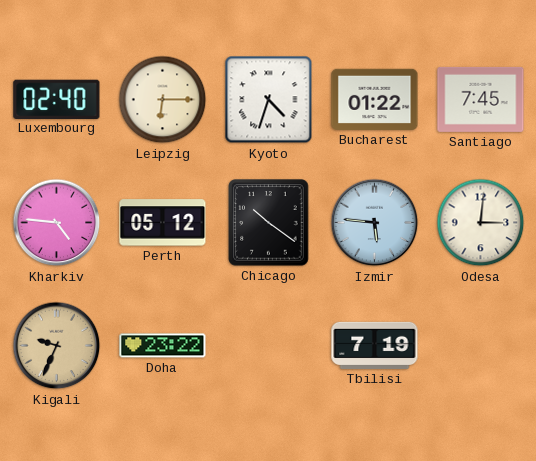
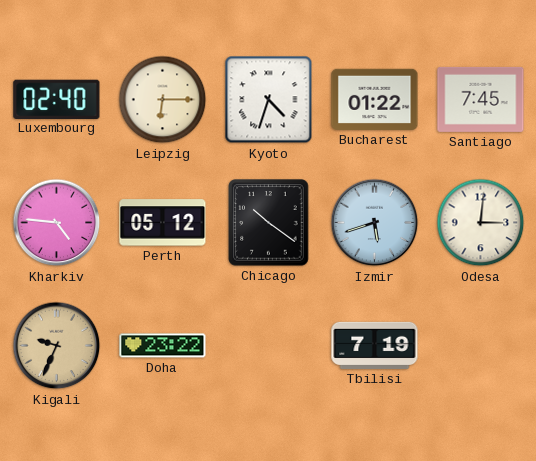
Izmir: 5:46 -> 5:42
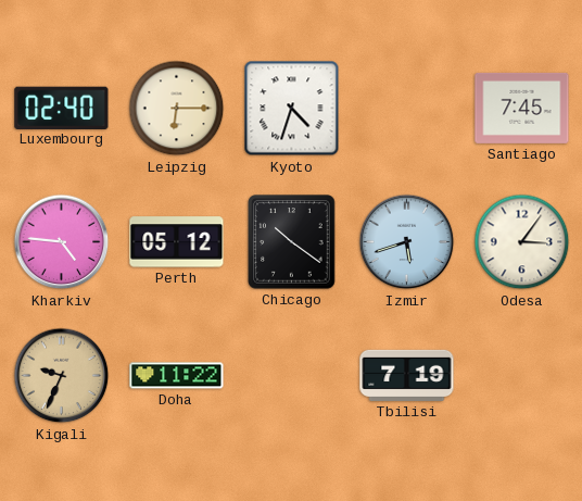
Bucharest: 01:22 -> none
Odesa: 3:01 -> 3:06
Doha: 23:22 -> 11:22
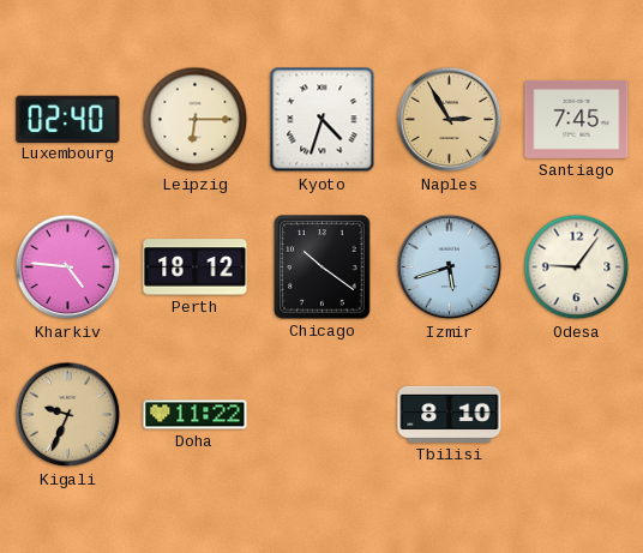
Naples: none -> 2:55
Perth: 05:12 -> 18:12
Odesa: 3:06 -> 9:06
Tbilisi: 7:19 -> 8:10
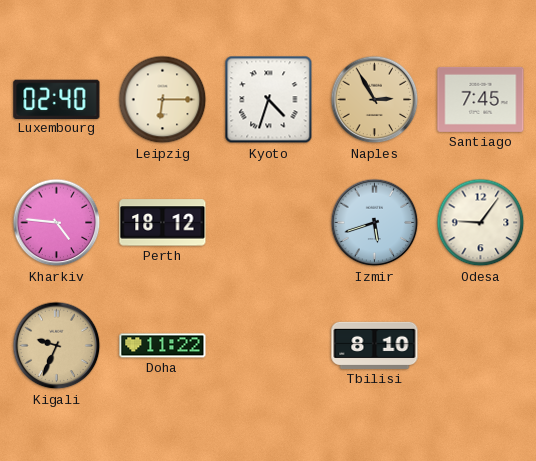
Chicago: 10:21 -> none
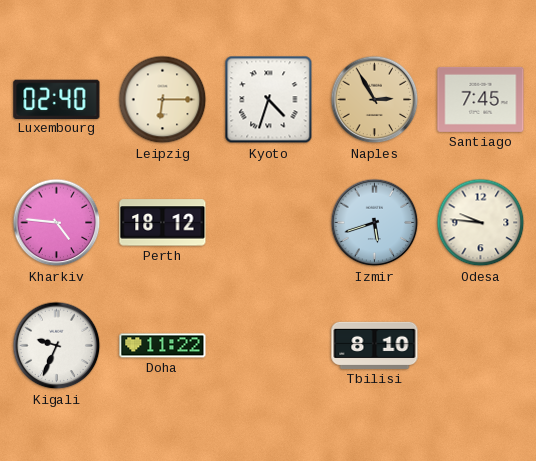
Odesa: 9:06 -> 9:46
Kigali dial: champagne -> white
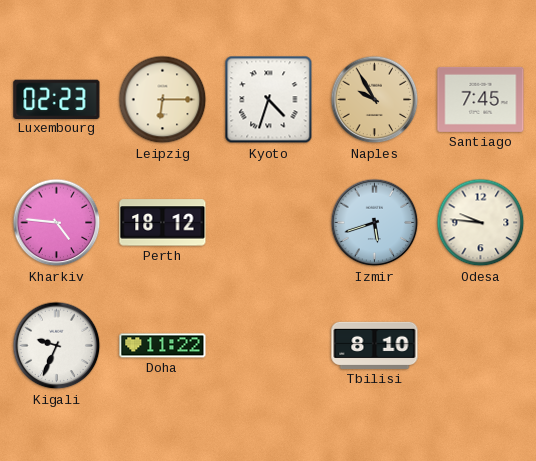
Luxembourg: 02:40 -> 02:23
Naples: 2:55 -> 9:55
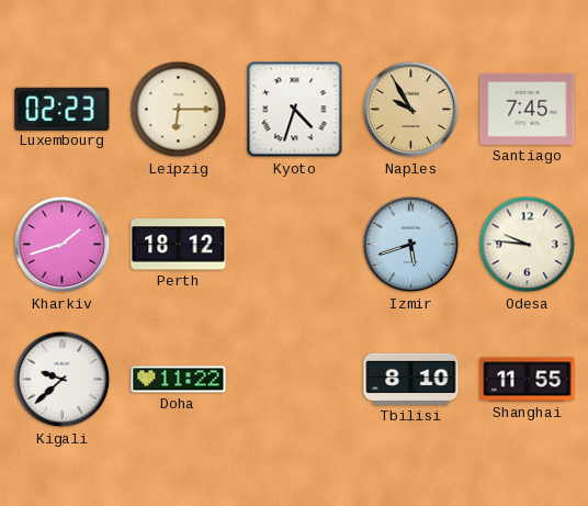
Kharkiv: 4:46 -> 1:42
Kigali: 9:34 -> 9:38
Shanghai: none -> 11:55
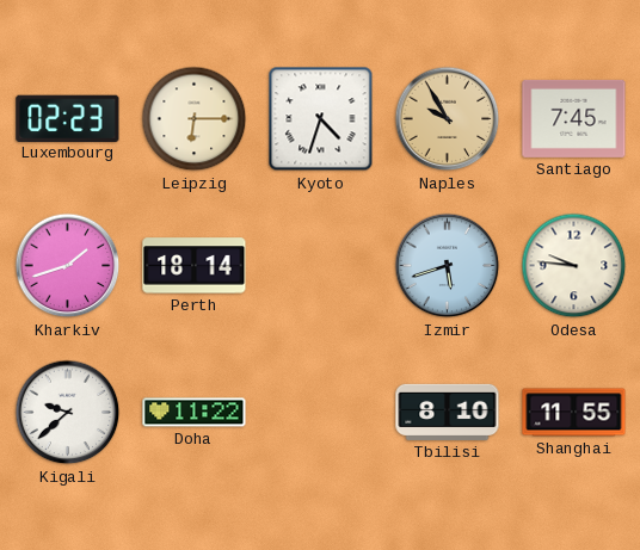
Perth: 18:12 -> 18:14
